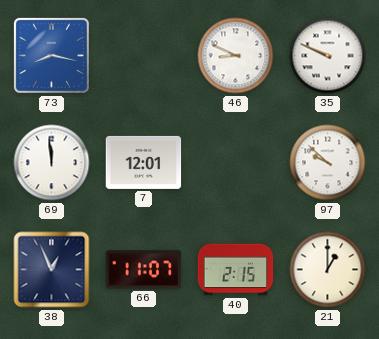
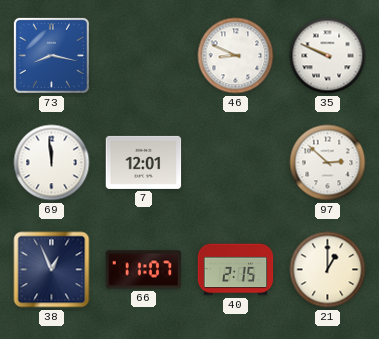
97: 9:52 -> 2:52
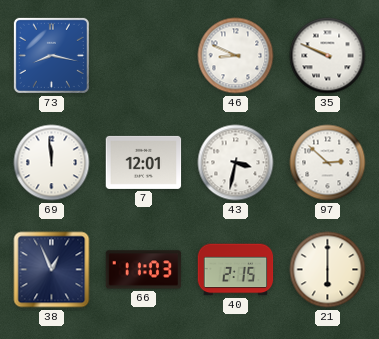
43: none -> 3:32
66: 11:07 -> 11:03
21: 1:00 -> 6:00
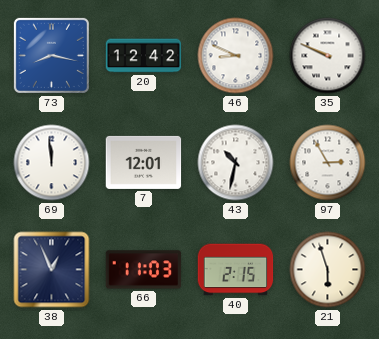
20: none -> 12:42
43: 3:32 -> 10:32
97: 2:52 -> 2:55
21: 6:00 -> 5:57
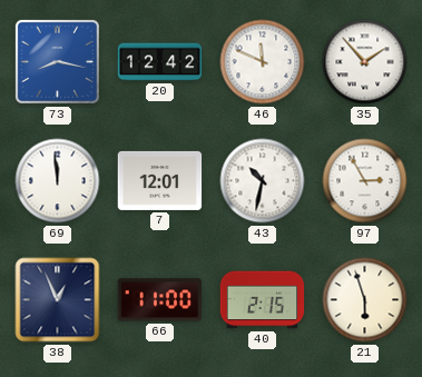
46: 8:49 -> 11:49
35: 9:49 -> 1:53
66: 11:03 -> 11:00
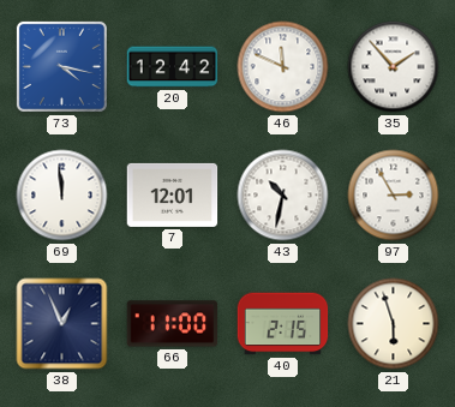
73: 8:17 -> 4:17
